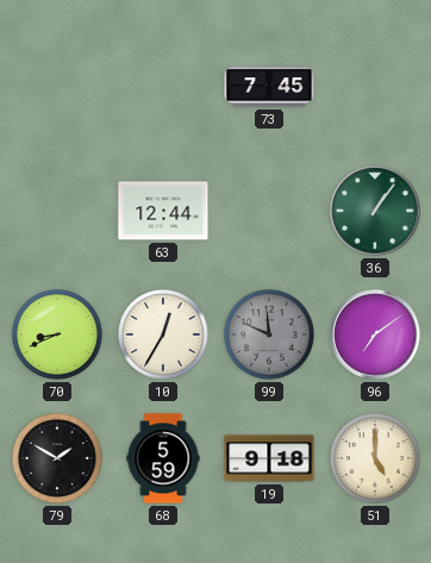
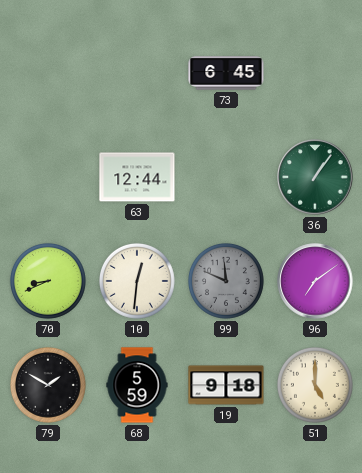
73: 7:45 -> 6:45
10: 12:35 -> 12:31
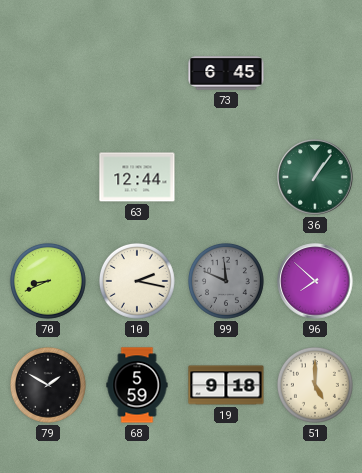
10: 12:31 -> 2:17
96: 7:09 -> 7:52
